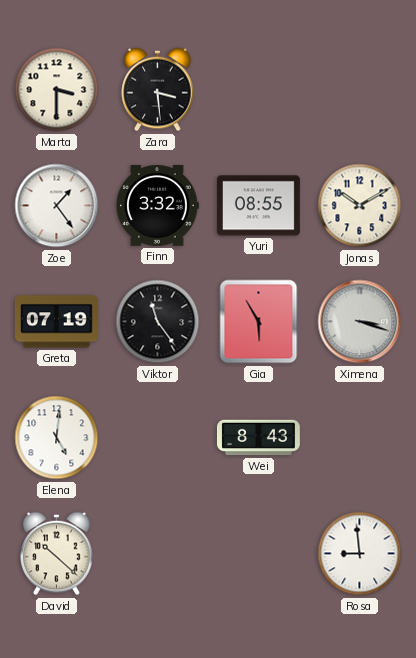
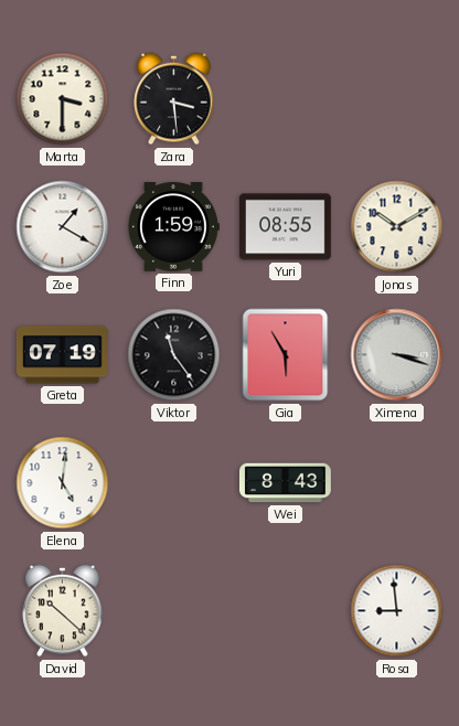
Zoe: 1:24 -> 1:20
Finn: 3:32 -> 1:59
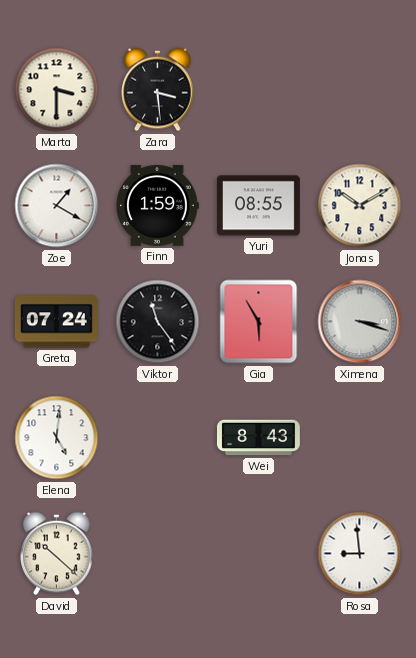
Greta: 07:19 -> 07:24
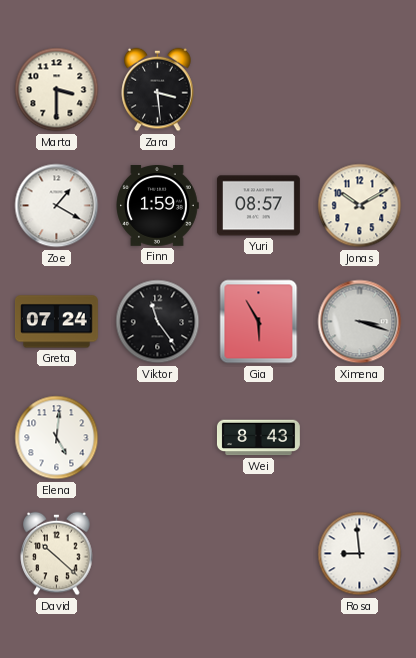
Yuri: 08:55 -> 08:57
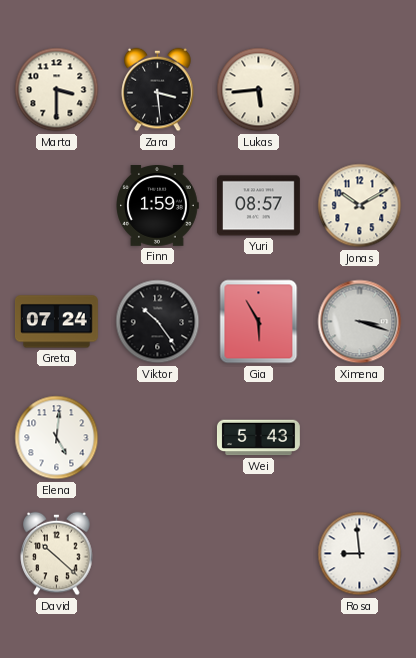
Lukas: none -> 5:44
Zoe: 1:20 -> none
Viktor: 11:24 -> 10:24
Wei: 8:43 -> 5:43
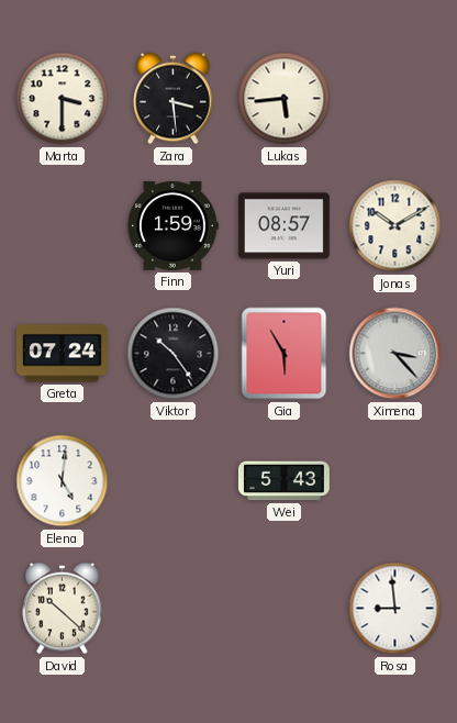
Ximena: 3:18 -> 3:23
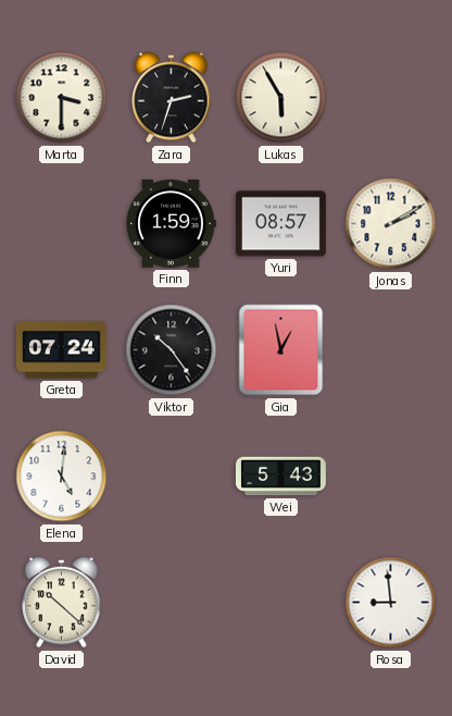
Zara: 3:29 -> 2:33
Lukas: 5:44 -> 5:55
Jonas: 10:10 -> 2:10
Gia: 5:55 -> 12:58
Ximena: 3:23 -> none
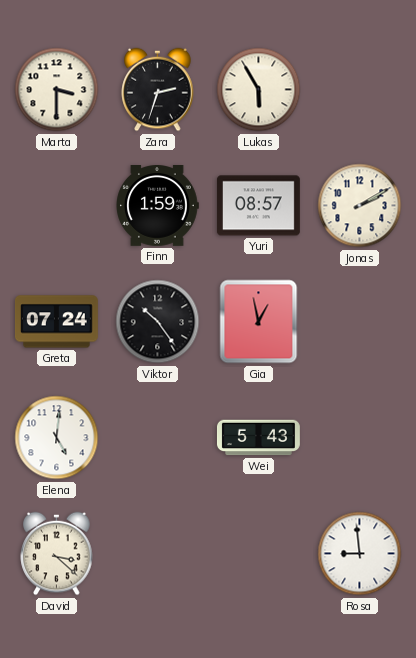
David: 10:22 -> 3:22
